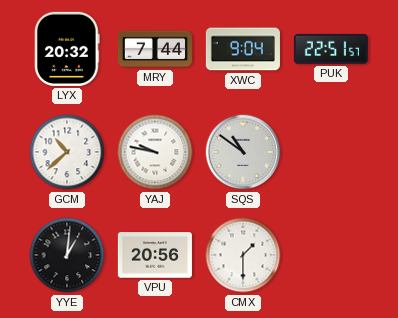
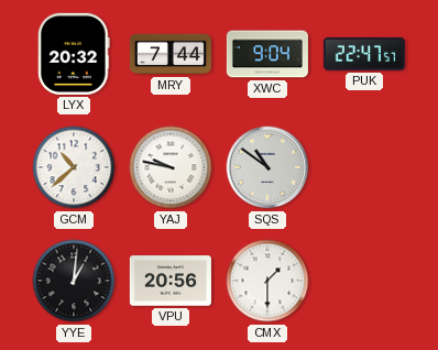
PUK: 22:51 -> 22:47
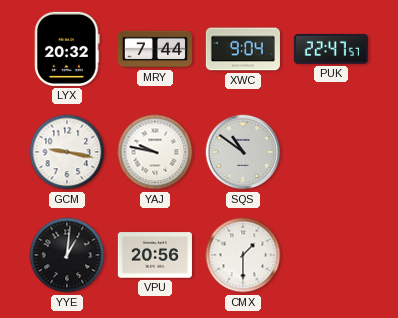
GCM: 10:38 -> 9:17
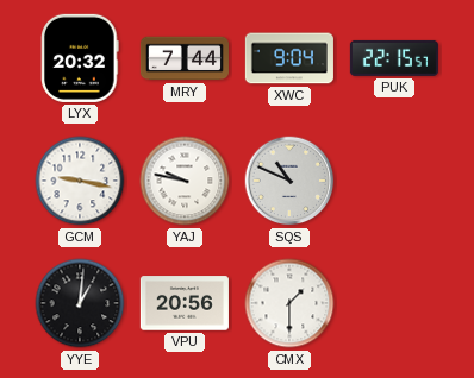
PUK: 22:47 -> 22:15
SQS: 10:51 -> 10:49
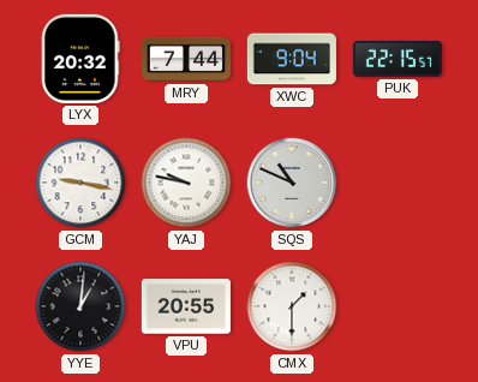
VPU: 20:56 -> 20:55
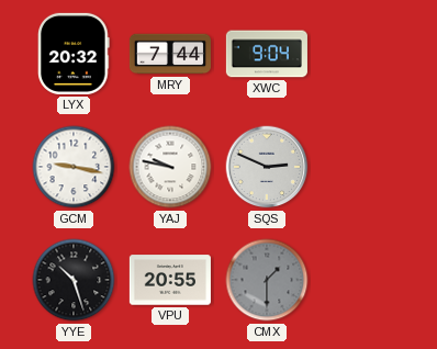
PUK: 22:15 -> none
SQS: 10:49 -> 2:49
YYE: 1:01 -> 10:27
CMX dial: white -> grey
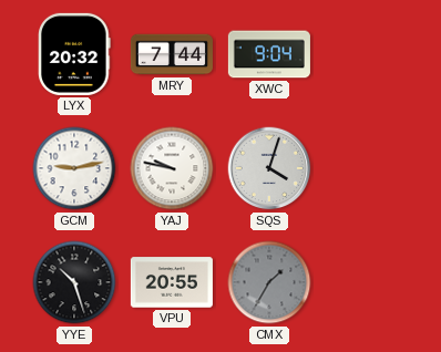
GCM: 9:17 -> 9:13
SQS: 2:49 -> 4:03
CMX: 1:30 -> 1:35
